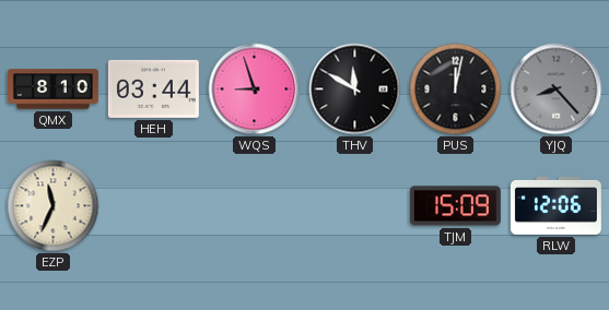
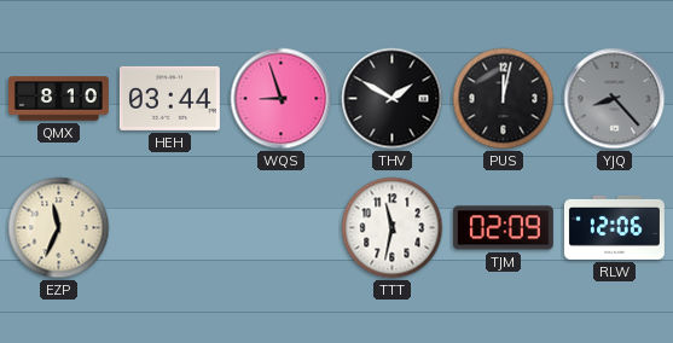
THV: 11:50 -> 1:50
TTT: none -> 11:32
TJM: 15:09 -> 02:09
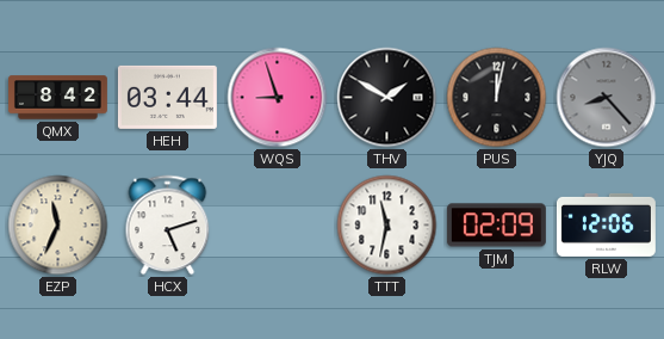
QMX: 8:10 -> 8:42
HCX: none -> 5:12
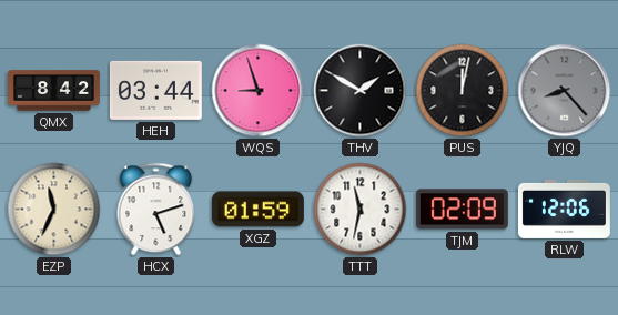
XGZ: none -> 01:59
